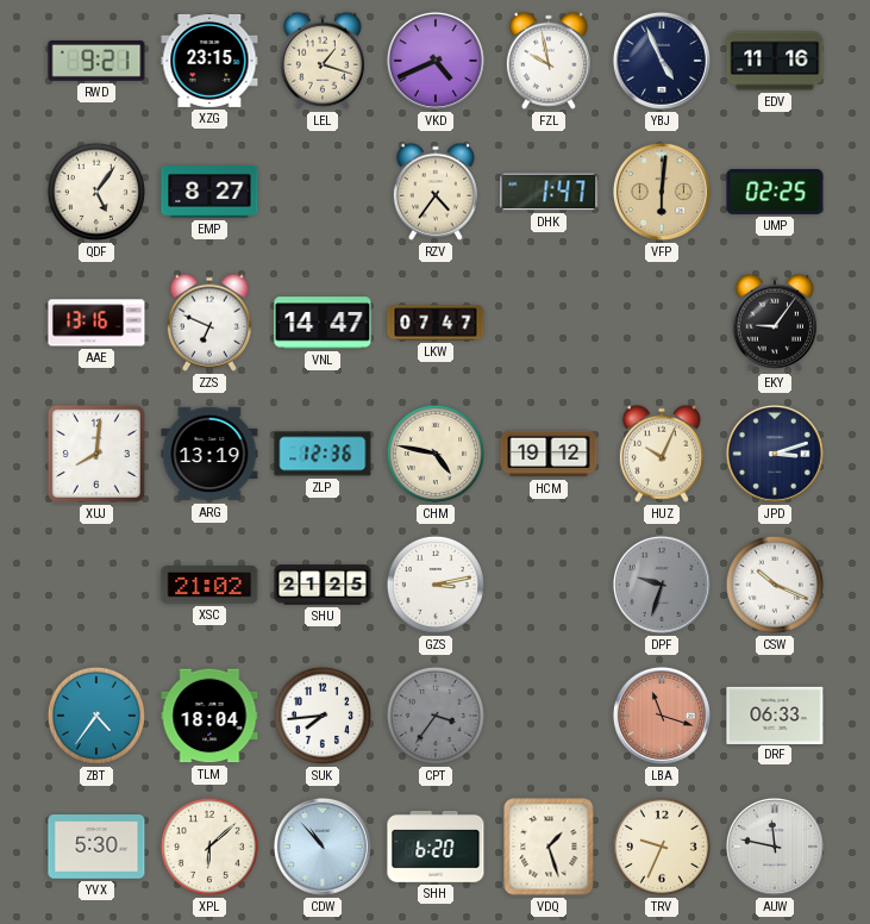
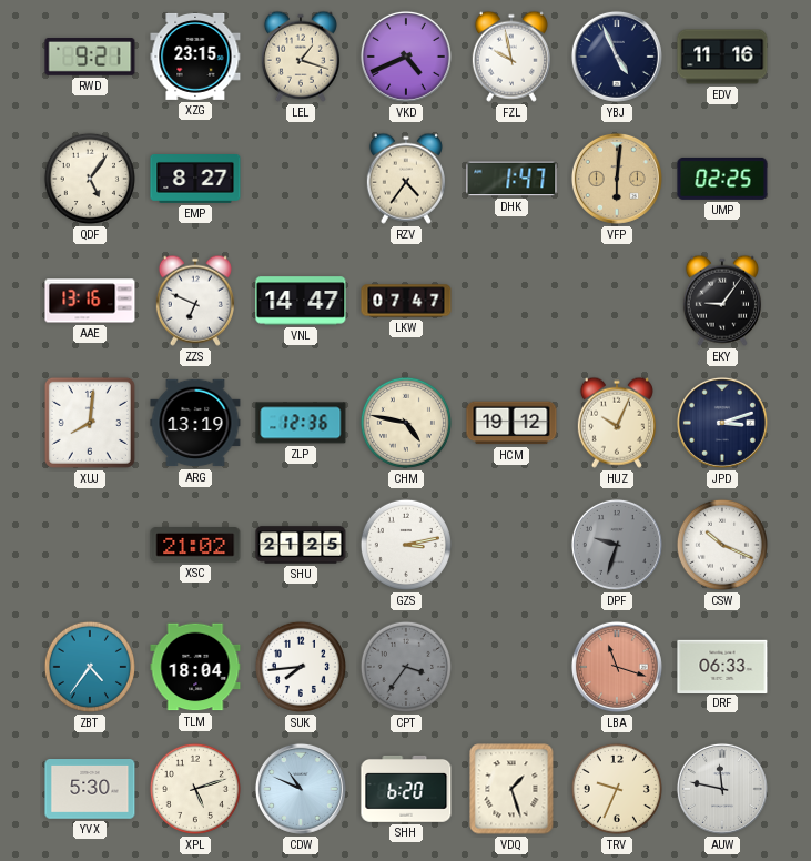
XPL: 6:08 -> 5:12
CDW: 10:53 -> 10:49
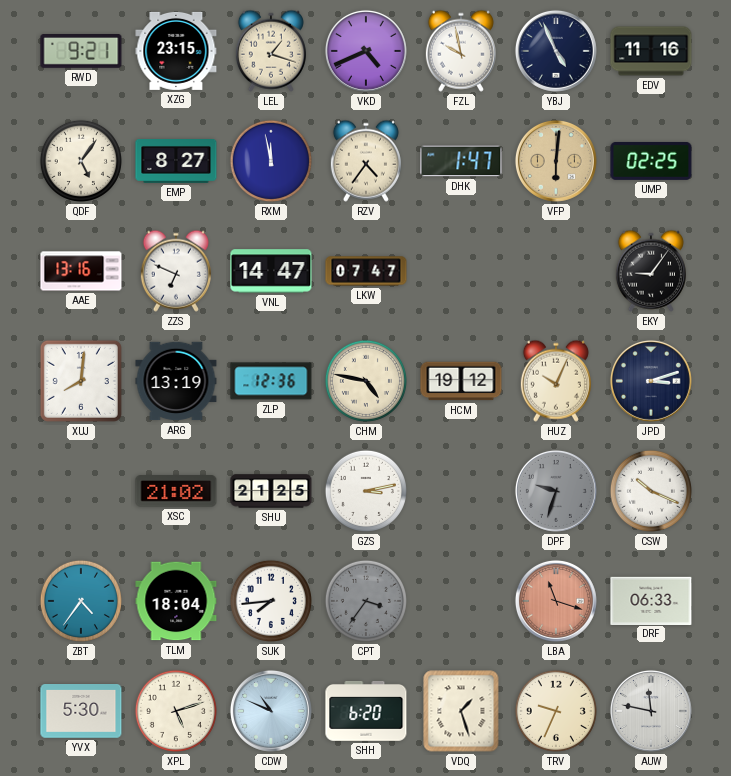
RXM: none -> 11:58
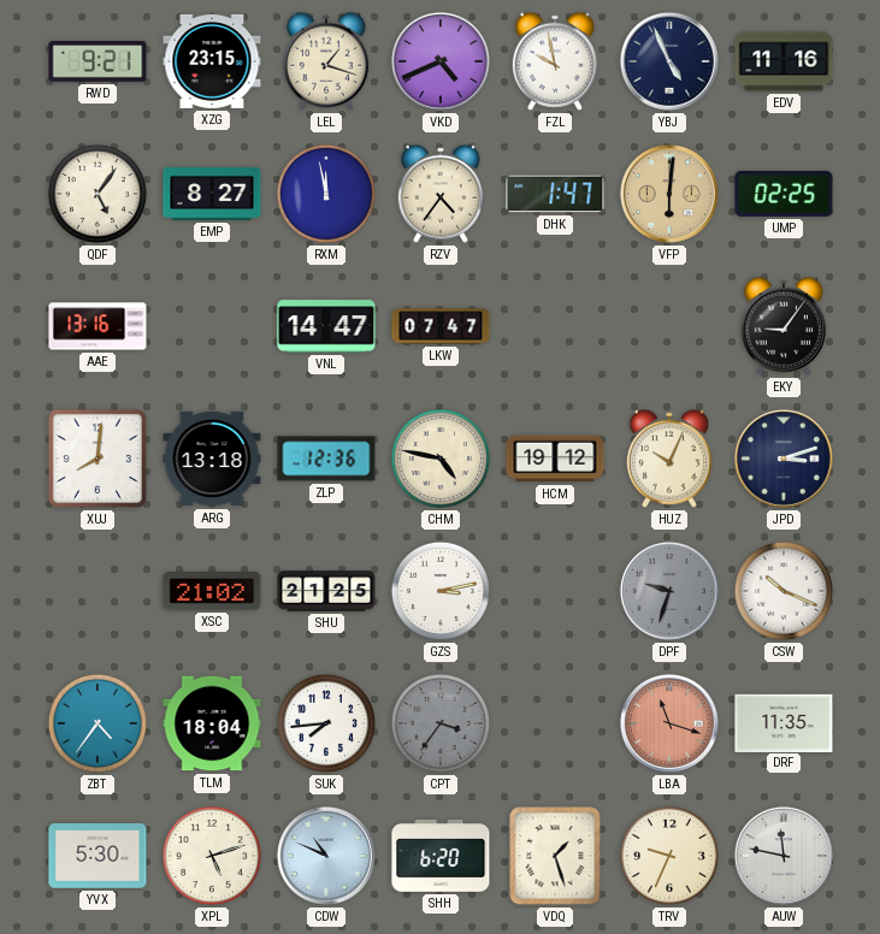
ZZS: 6:49 -> none
ARG: 13:19 -> 13:18
DRF: 06:33 -> 11:35
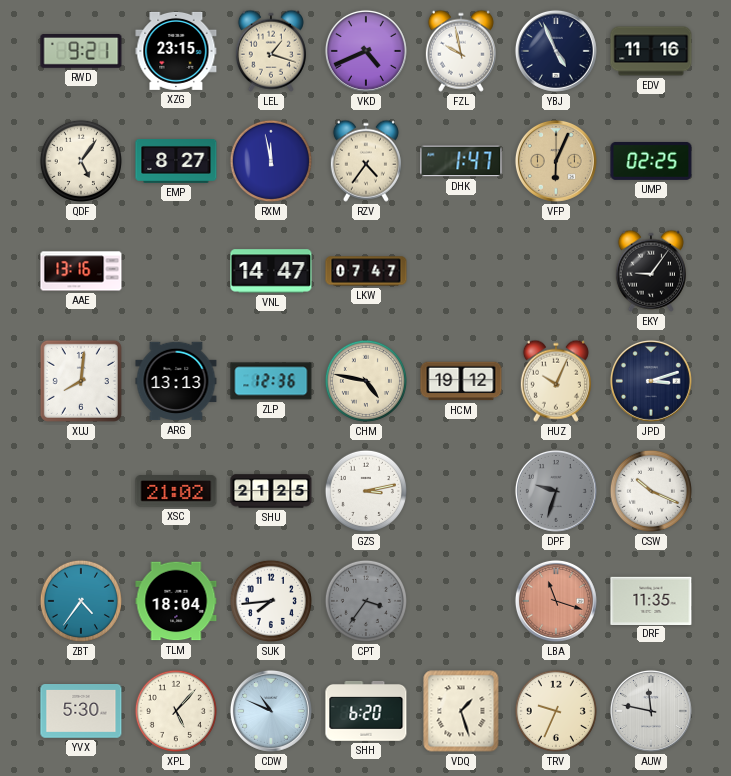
VFP: 6:01 -> 6:04
ARG: 13:18 -> 13:13
XPL: 5:12 -> 5:07
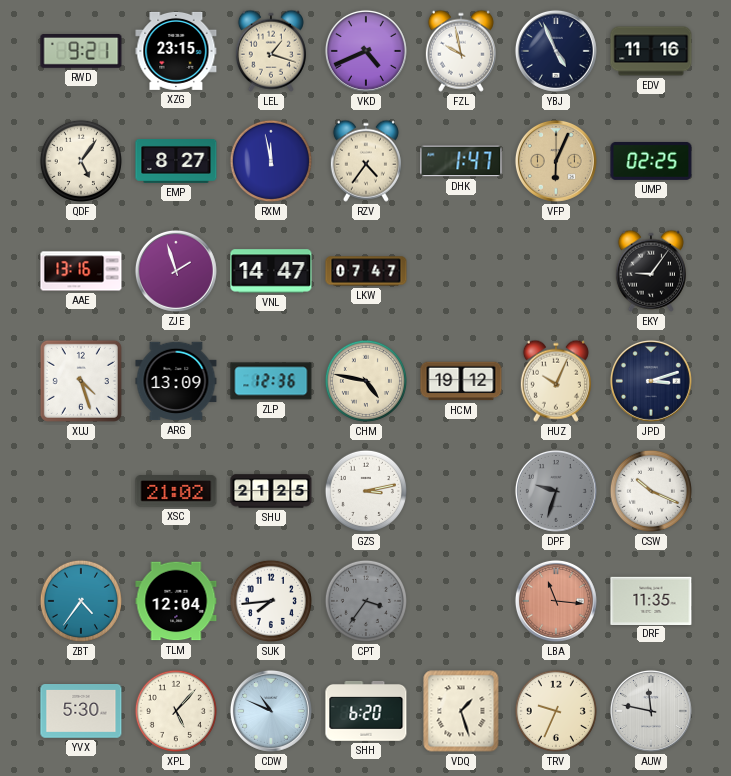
ZJE: none -> 1:57
XUJ: 8:01 -> 4:27
ARG: 13:13 -> 13:09
TLM: 18:04 -> 12:04
LBA: 11:18 -> 11:16
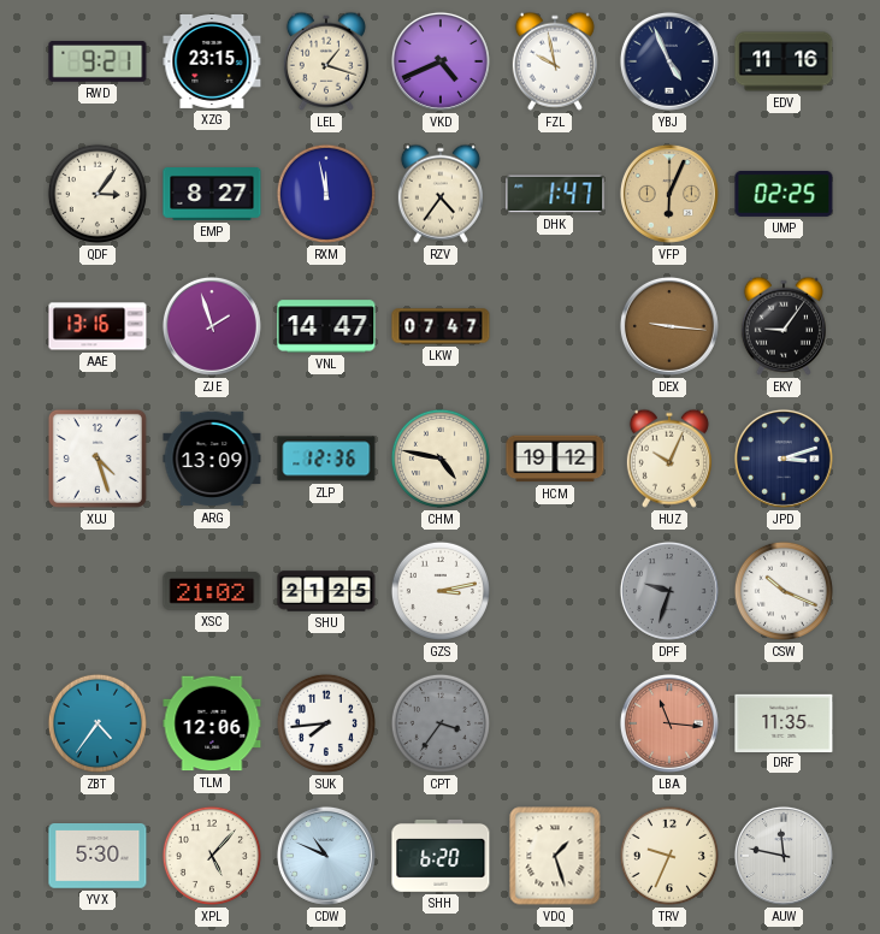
QDF: 5:06 -> 3:06
DEX: none -> 9:16
TLM: 12:04 -> 12:06
